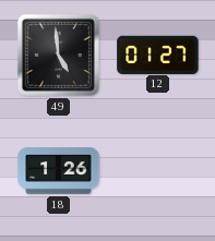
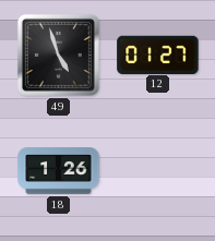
49: 4:59 -> 4:57
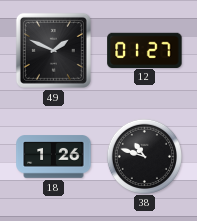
49: 4:57 -> 1:49
38: none -> 10:48
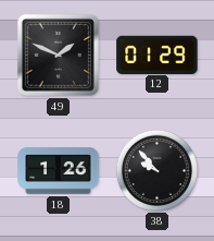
12: 01:27 -> 01:29
38: 10:48 -> 9:53
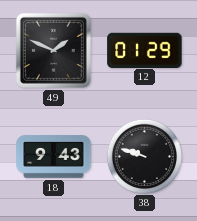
18: 1:26 -> 9:43
38: 9:53 -> 9:48
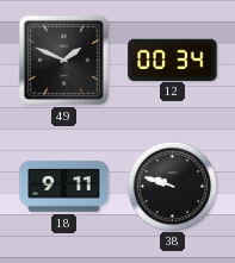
12: 01:29 -> 00:34
18: 9:43 -> 9:11
